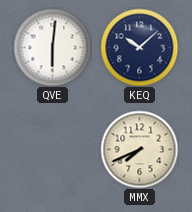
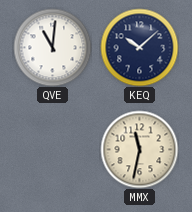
QVE: 6:01 -> 11:01
MMX: 7:41 -> 11:32
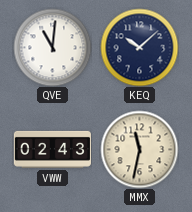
VWW: none -> 02:43
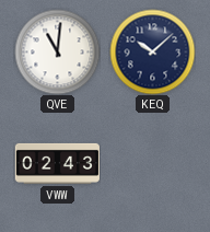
MMX: 11:32 -> none
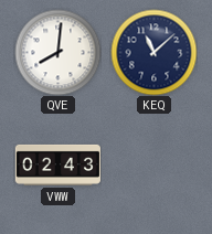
QVE: 11:01 -> 8:01
KEQ: 10:08 -> 11:08
